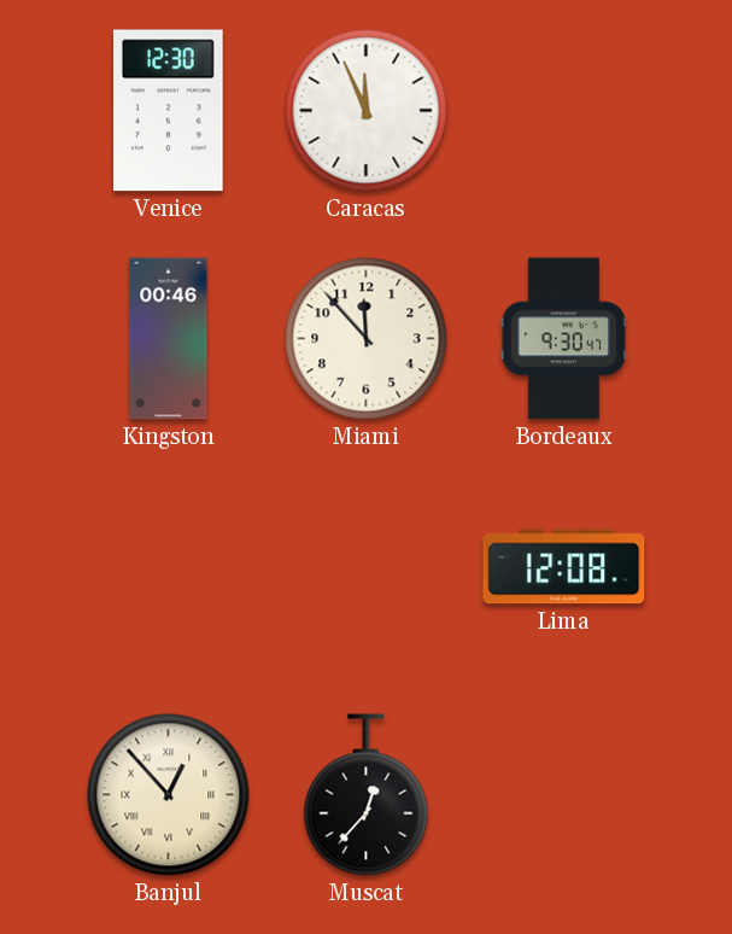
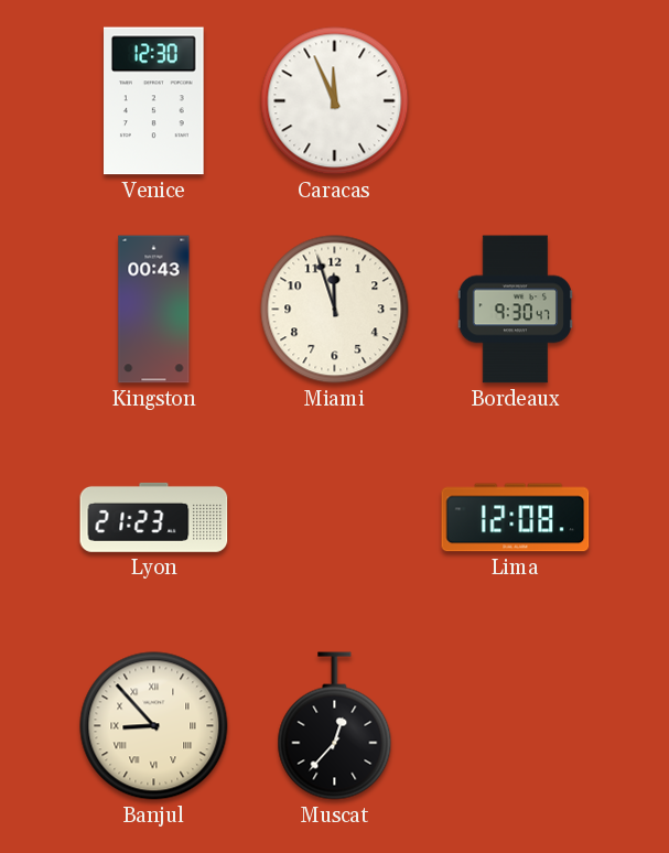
Kingston: 00:46 -> 00:43
Miami: 11:53 -> 11:57
Lyon: none -> 21:23
Banjul: 12:53 -> 8:53
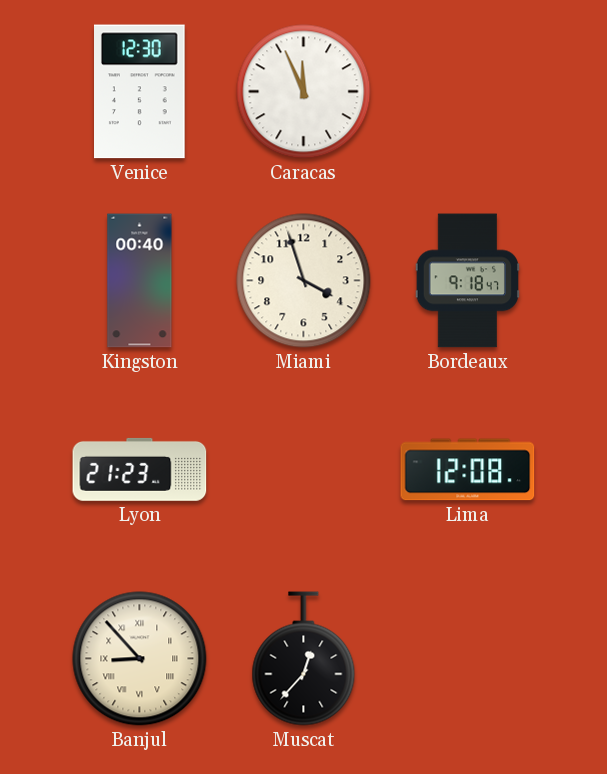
Kingston: 00:43 -> 00:40
Miami: 11:57 -> 3:57
Bordeaux: 9:30 -> 9:18
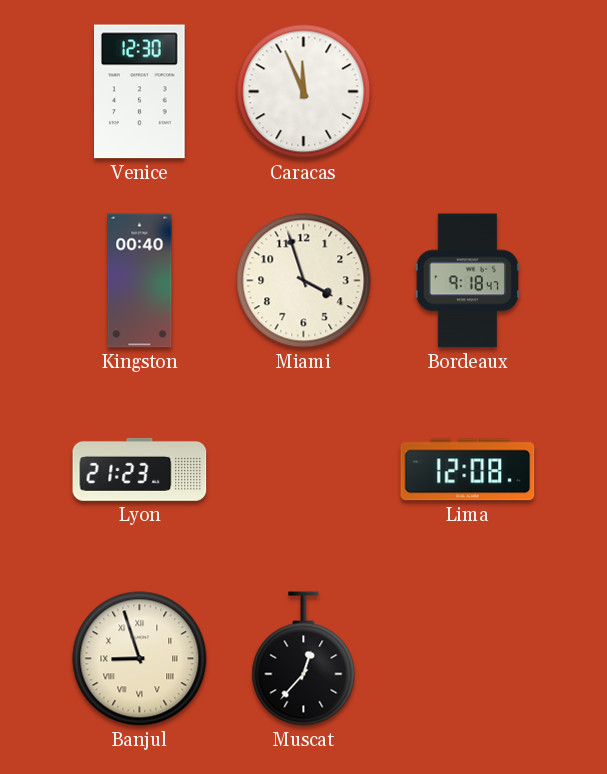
Banjul: 8:53 -> 8:57
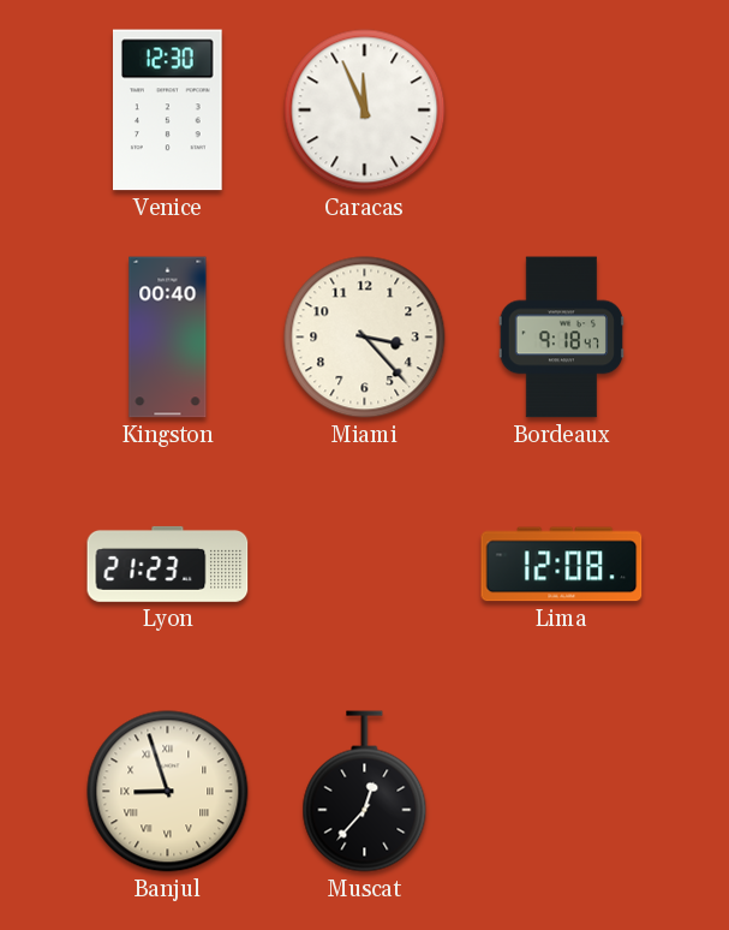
Miami: 3:57 -> 3:23
